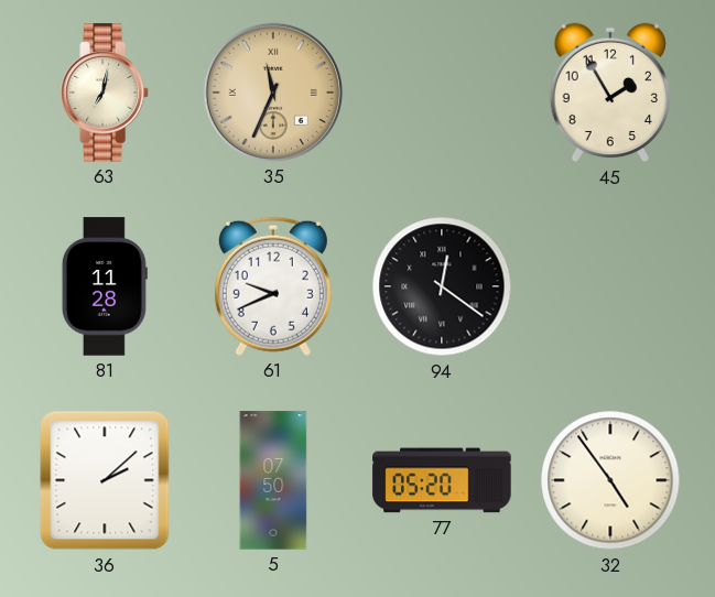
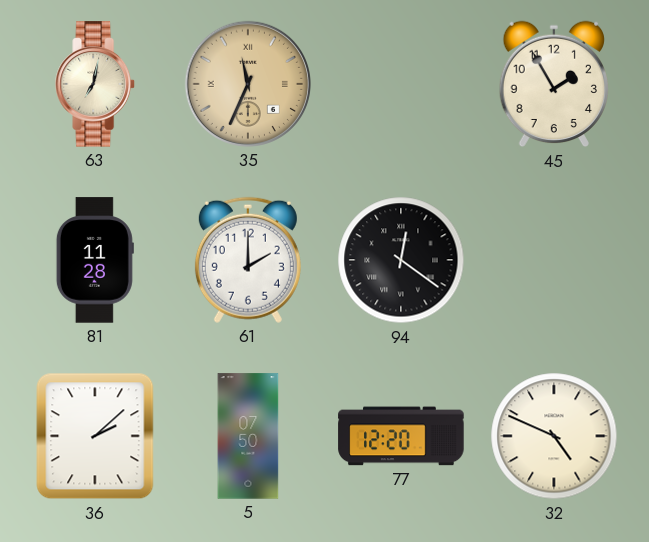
61: 9:41 -> 2:00
77: 05:20 -> 12:20
32: 4:54 -> 4:49
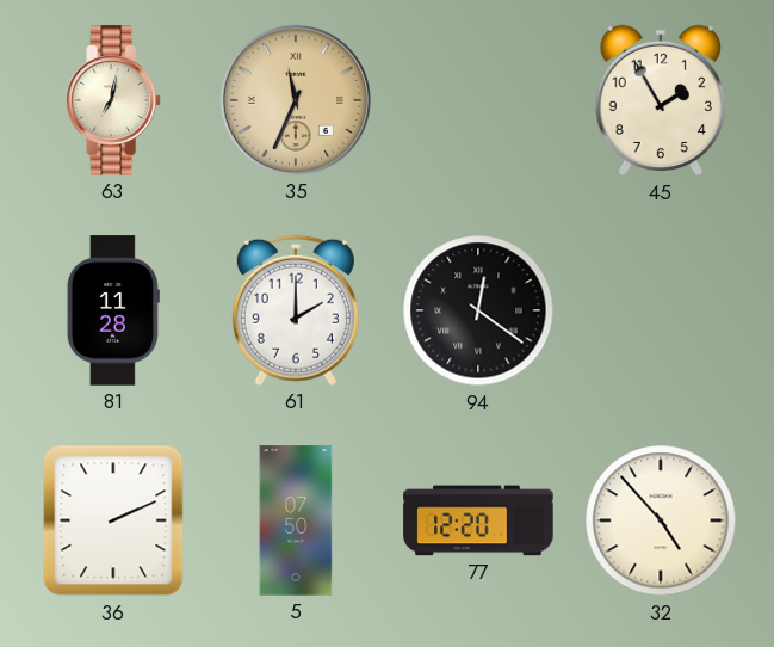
36: 2:08 -> 2:11
32: 4:49 -> 4:53
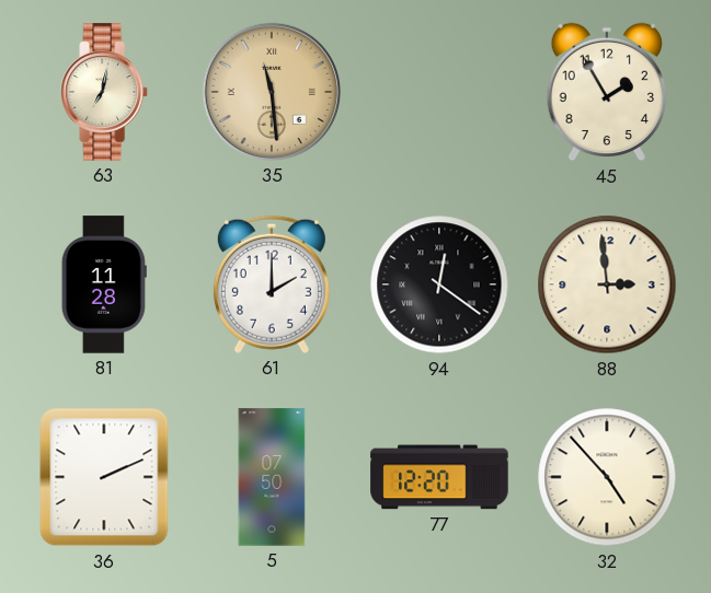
35: 11:34 -> 11:29
88: none -> 2:59
